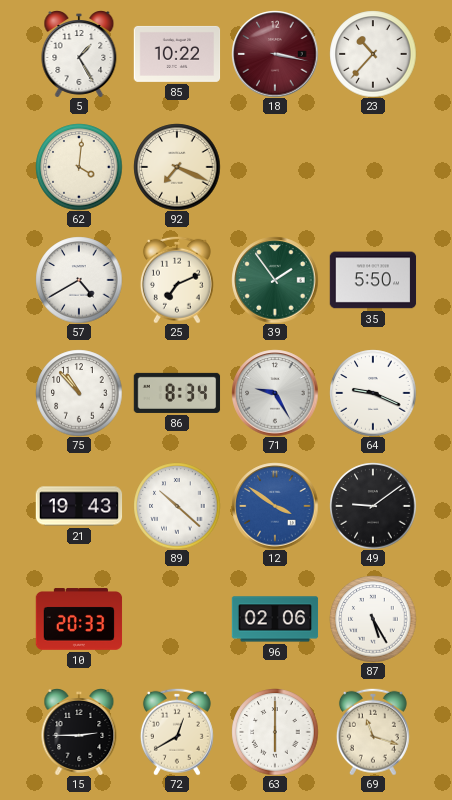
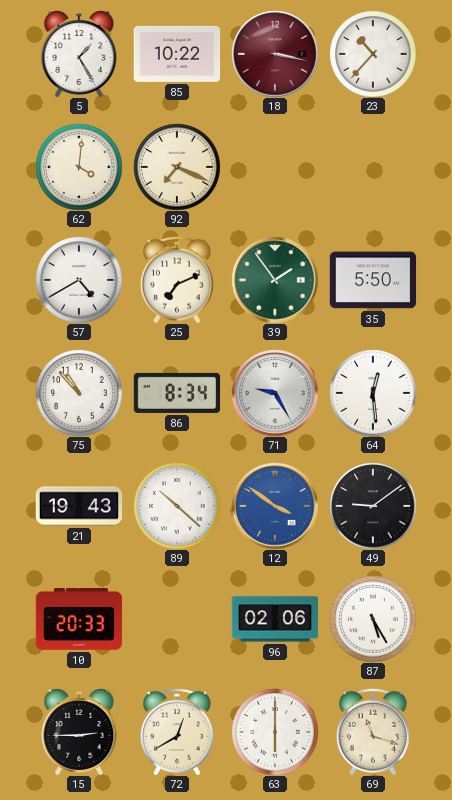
64: 9:19 -> 12:29
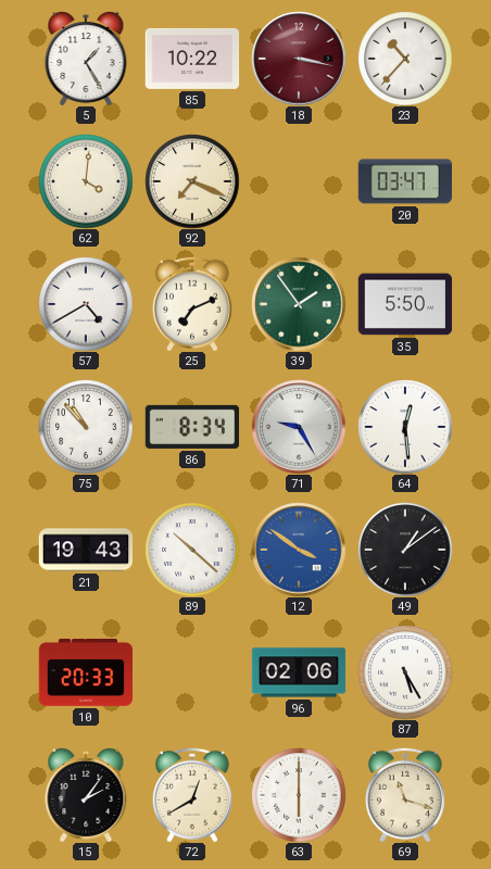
20: none -> 03:47
49: 9:09 -> 1:09
15: 2:45 -> 2:06
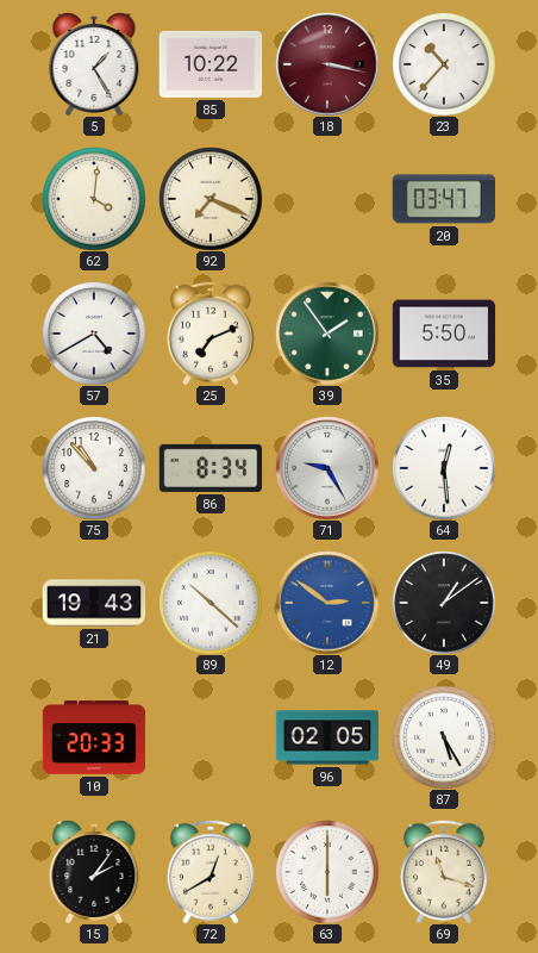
12: 3:51 -> 2:51
96: 02:06 -> 02:05
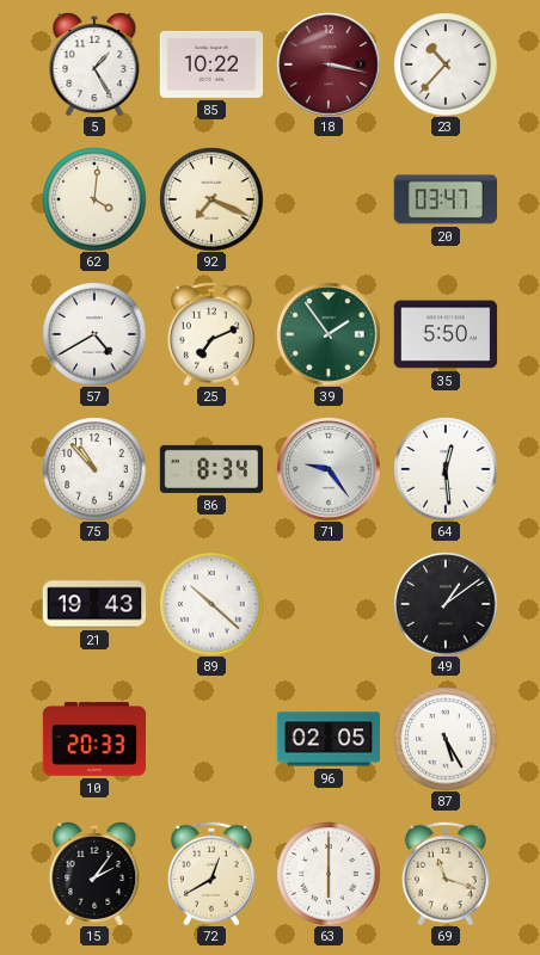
71: 9:25 -> 9:24
12: 2:51 -> none
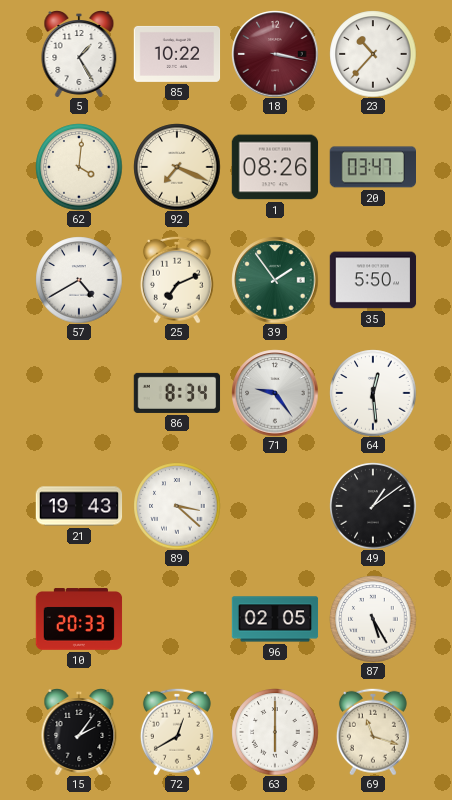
1: none -> 08:26
75: 10:53 -> none
89: 10:22 -> 3:22
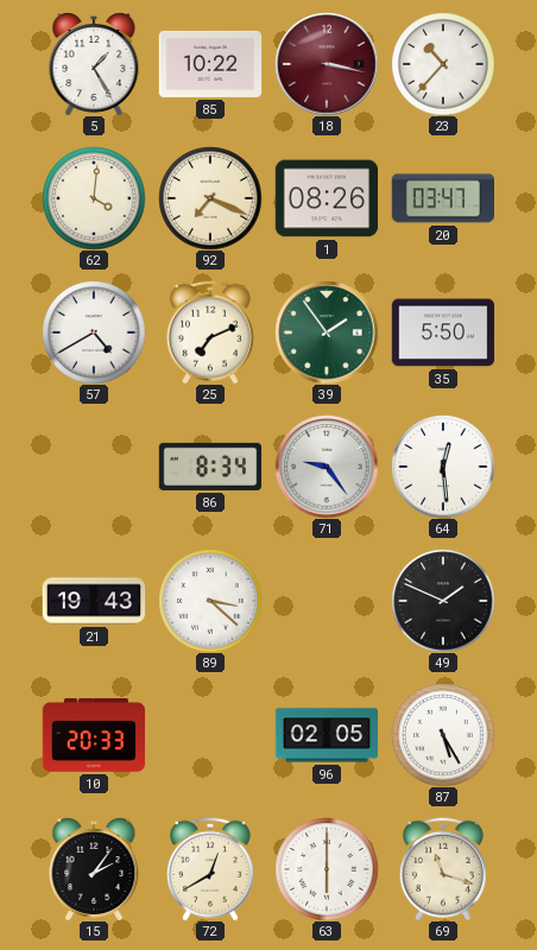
49: 1:09 -> 1:49
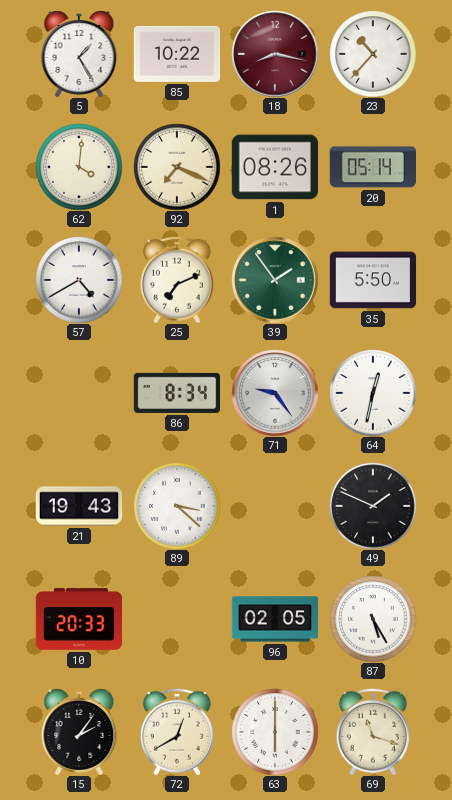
18: 3:17 -> 8:17
20: 03:47 -> 05:14
64: 12:29 -> 12:32
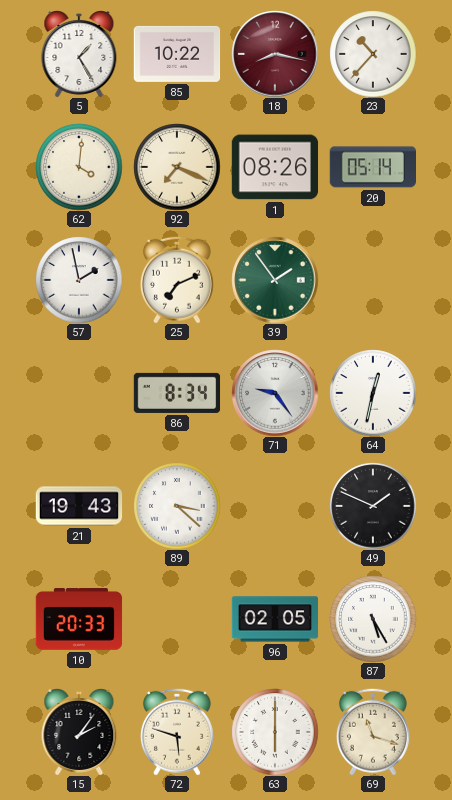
57: 4:40 -> 1:58
35: 5:50 -> none
72: 12:40 -> 5:48
